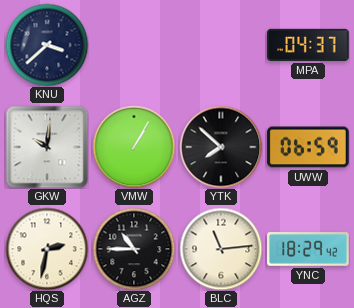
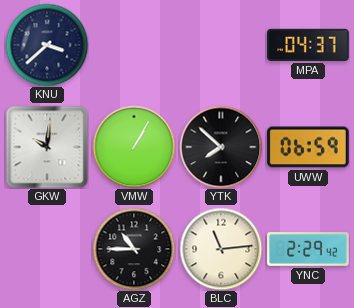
HQS: 2:32 -> none
YNC: 18:29 -> 2:29
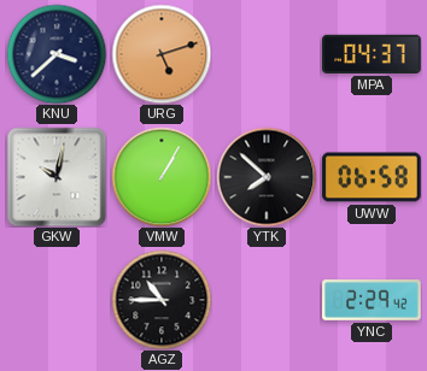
URG: none -> 5:12
GKW: 10:01 -> 10:02
UWW: 06:59 -> 06:58
BLC: 11:14 -> none
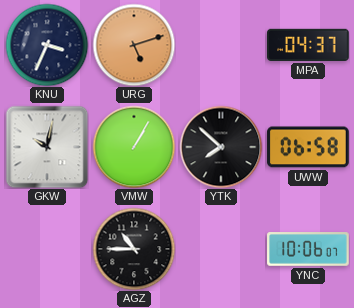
KNU: 3:38 -> 3:34
YNC: 2:29 -> 10:06
